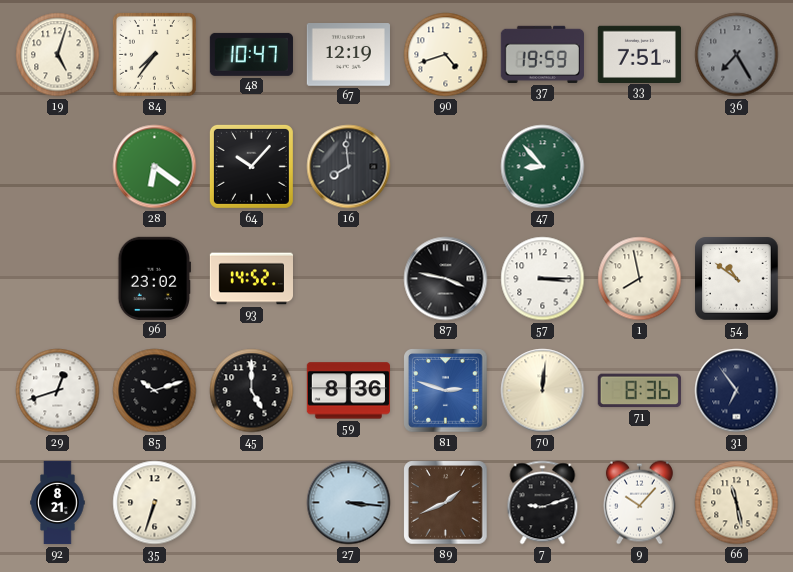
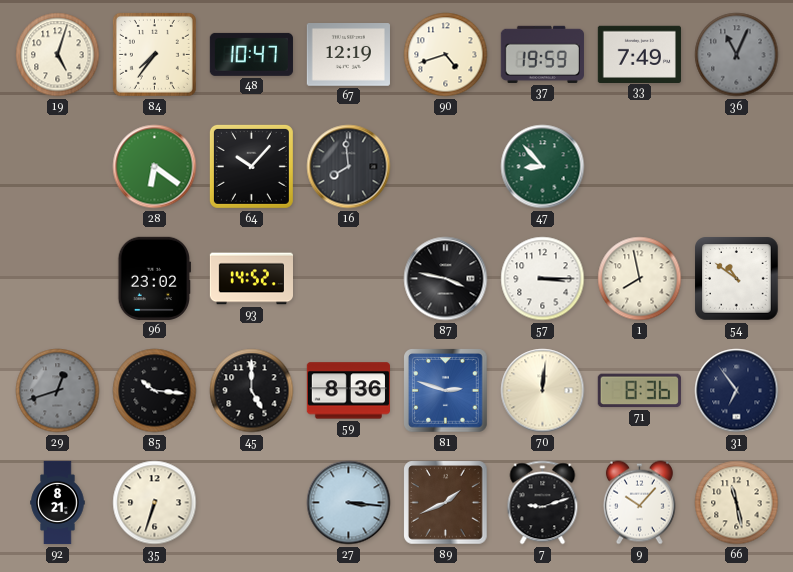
33: 7:51 -> 7:49
36: 7:25 -> 11:04
29 dial: white -> grey
85: 10:12 -> 10:16
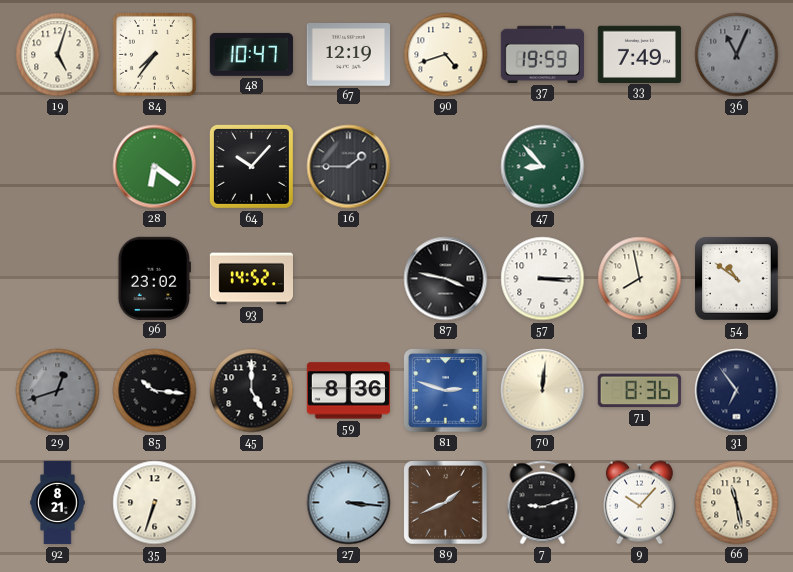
16: 7:59 -> 1:45
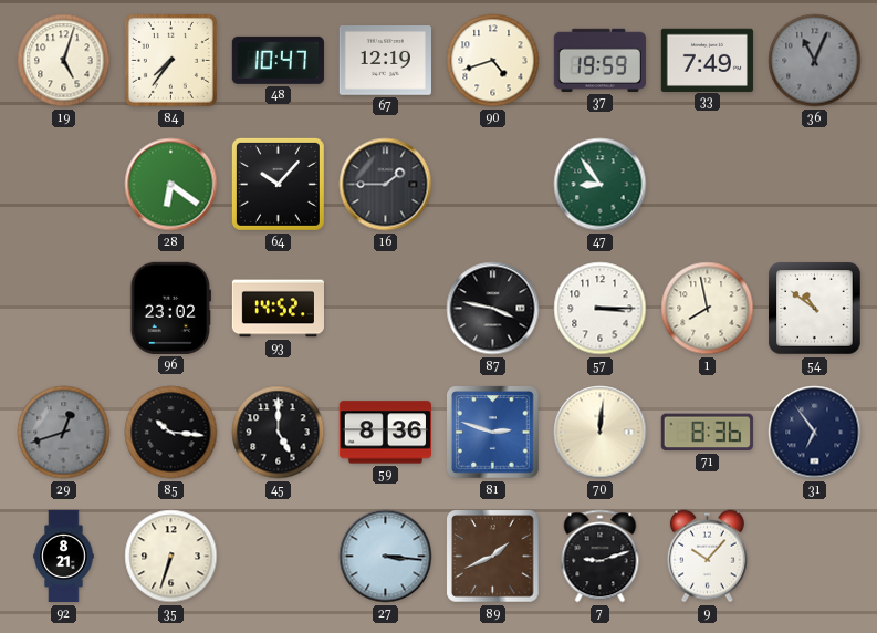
47: 8:53 -> 8:54
66: 11:28 -> none
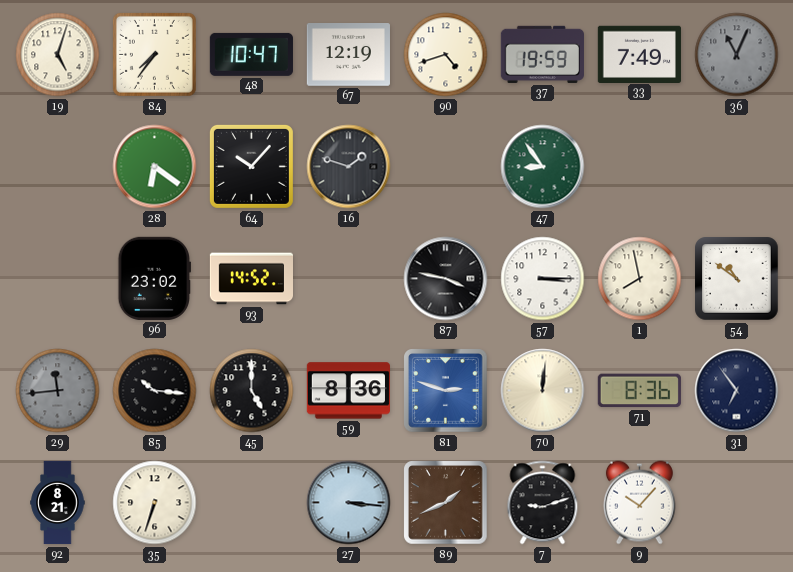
16: 1:45 -> 1:48
29: 12:42 -> 11:44
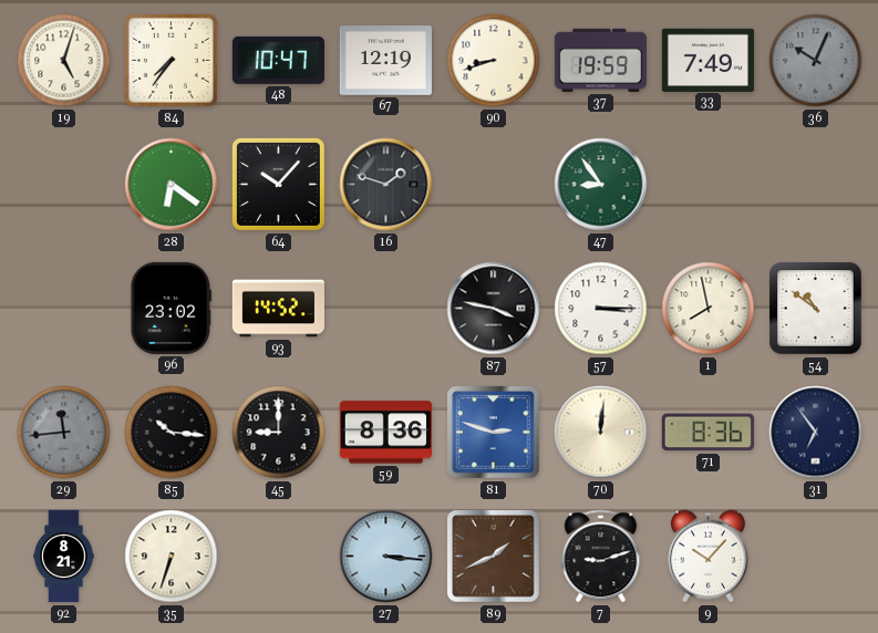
90: 4:42 -> 8:42
36: 11:04 -> 10:04
45: 5:00 -> 9:00
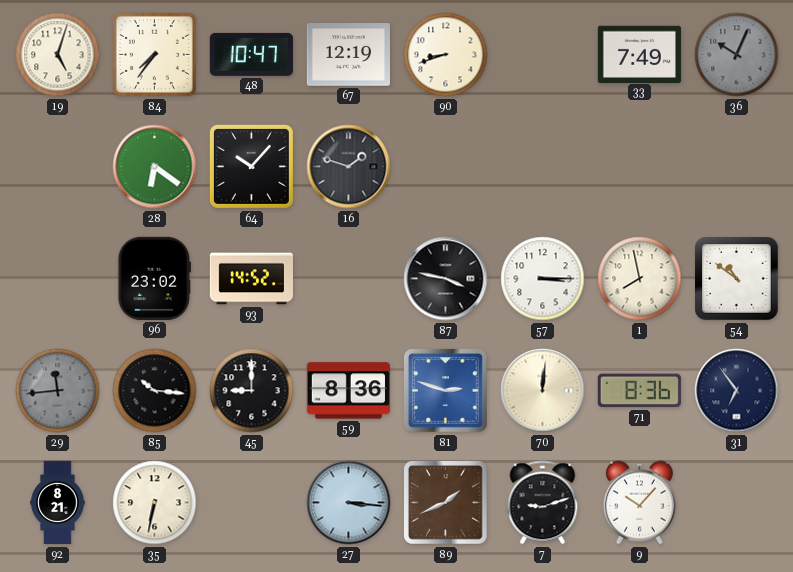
37: 19:59 -> none
47: 8:54 -> none
35: 6:33 -> 6:32
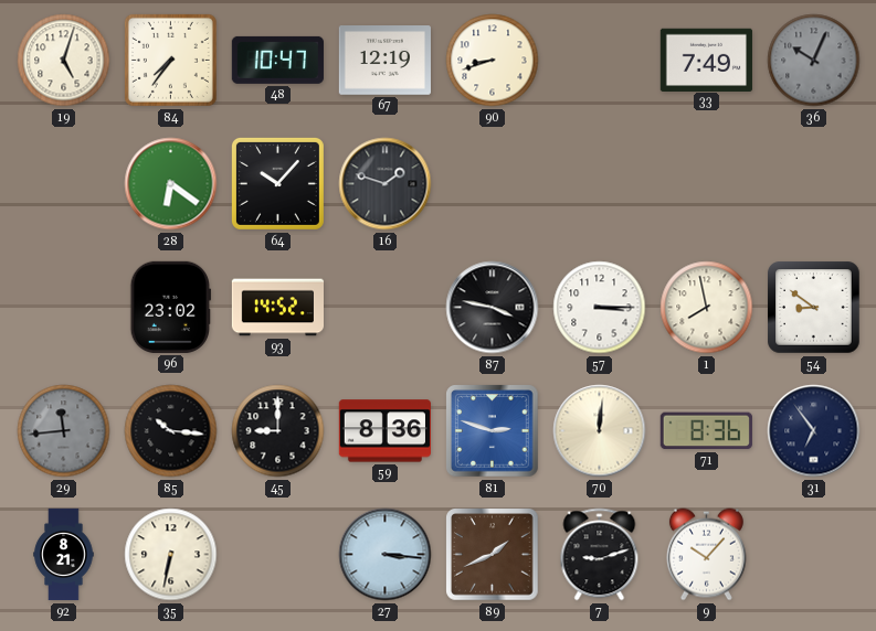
54: 10:51 -> 8:51
